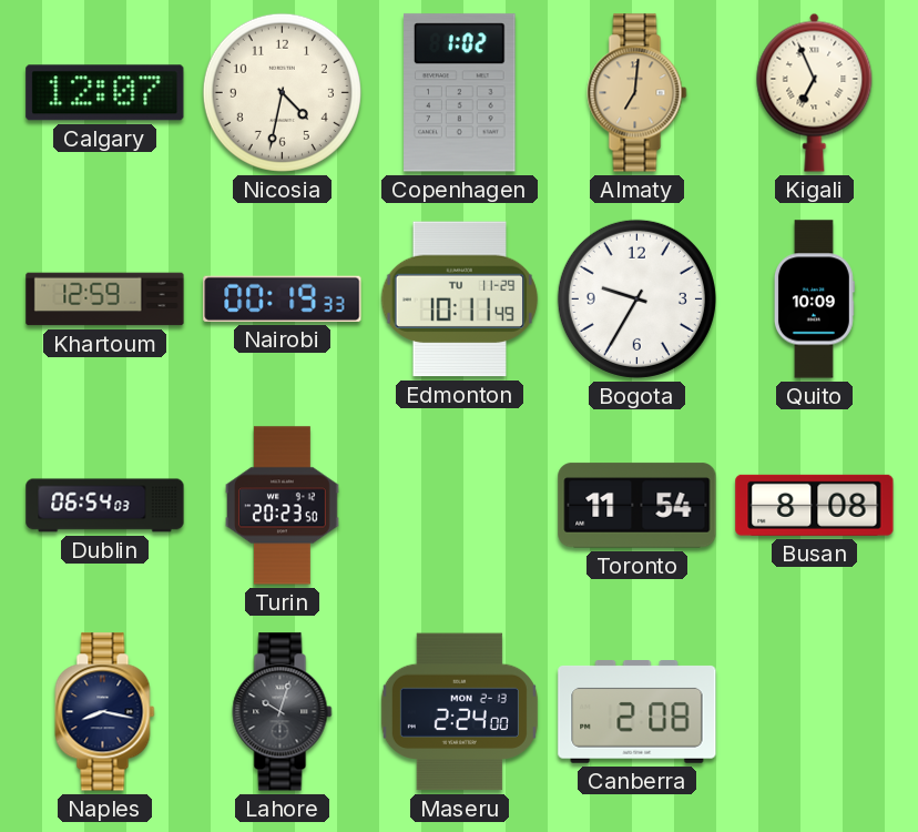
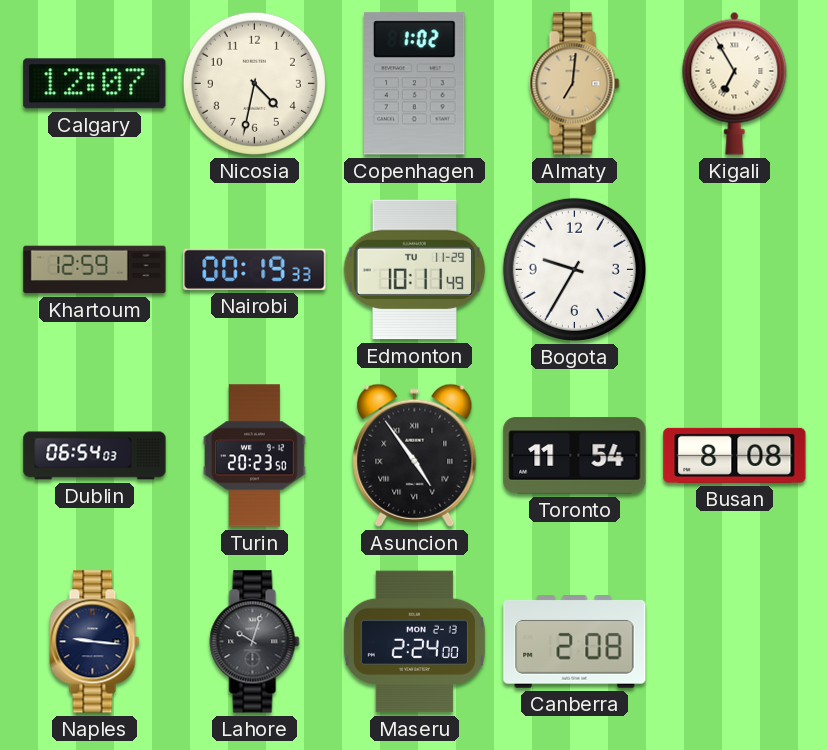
Kigali: 6:56 -> 6:55
Quito: 10:09 -> none
Asuncion: none -> 4:54
Naples: 8:17 -> 9:16
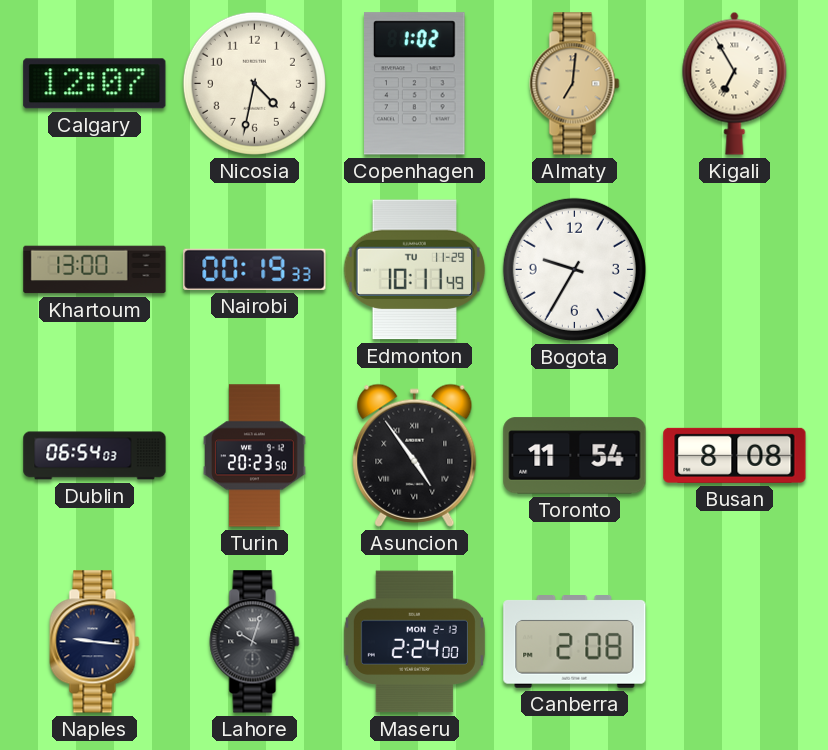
Khartoum: 12:59 -> 13:00
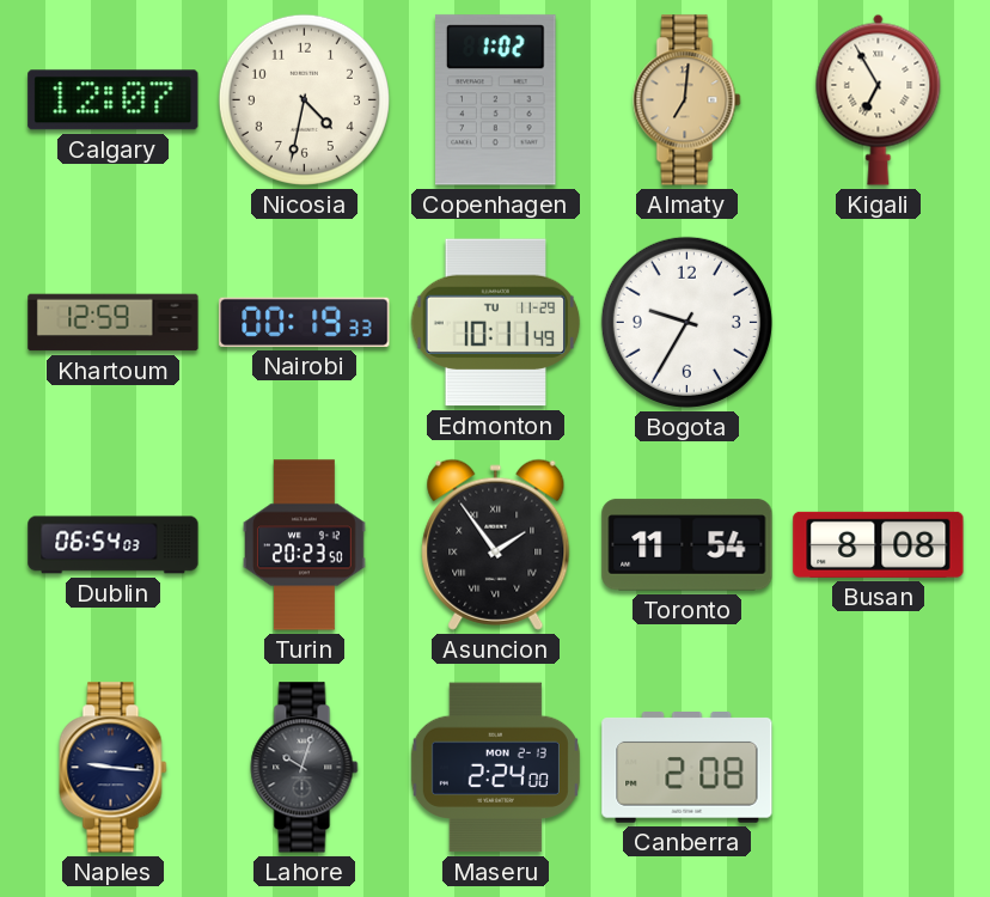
Khartoum: 13:00 -> 12:59
Asuncion: 4:54 -> 1:54
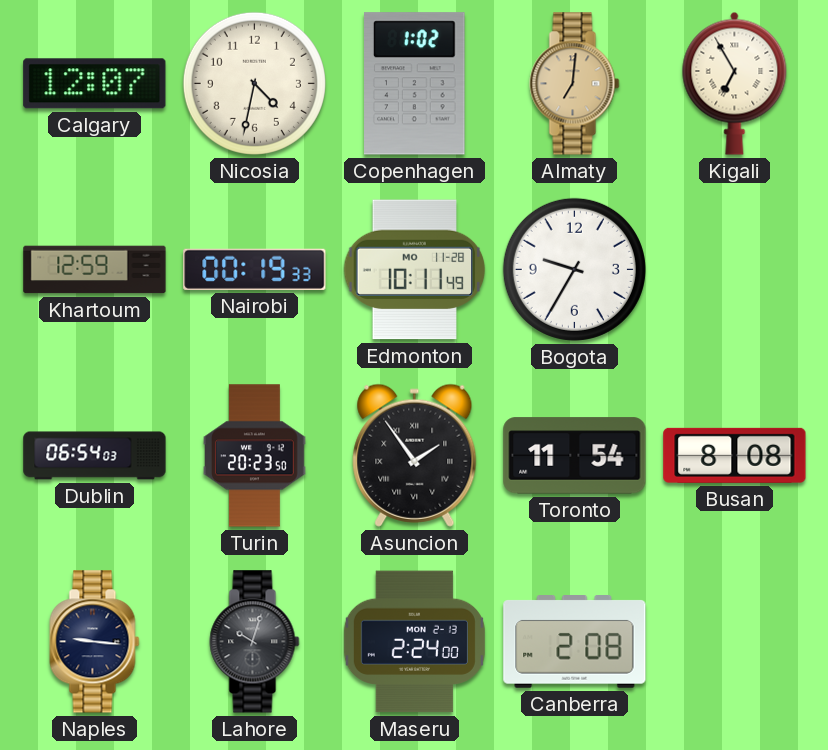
Edmonton date: TU 11-29 -> MO 11-28
